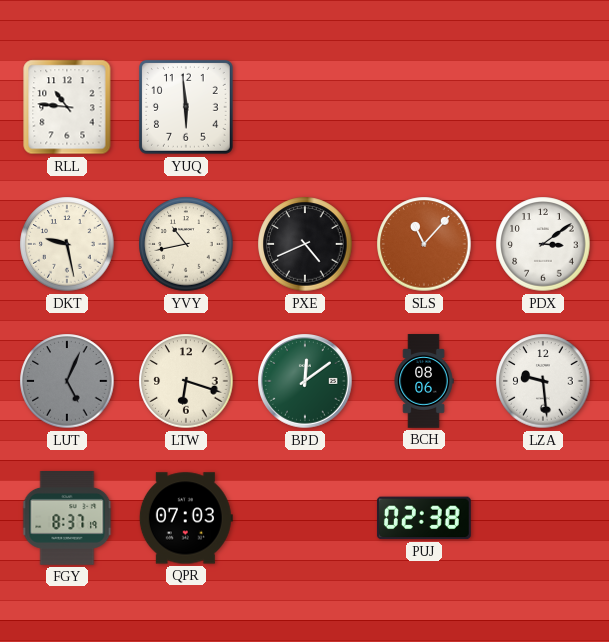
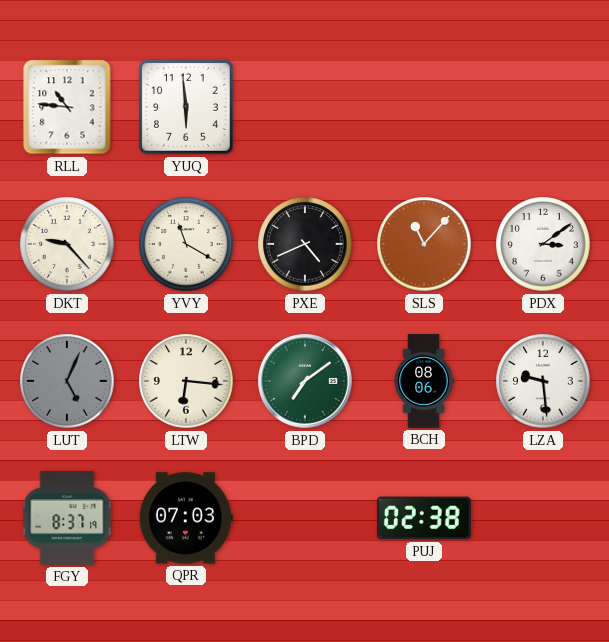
DKT: 9:28 -> 9:23
YVY: 10:43 -> 11:20
LTW: 6:18 -> 6:16
BPD: 12:09 -> 7:09
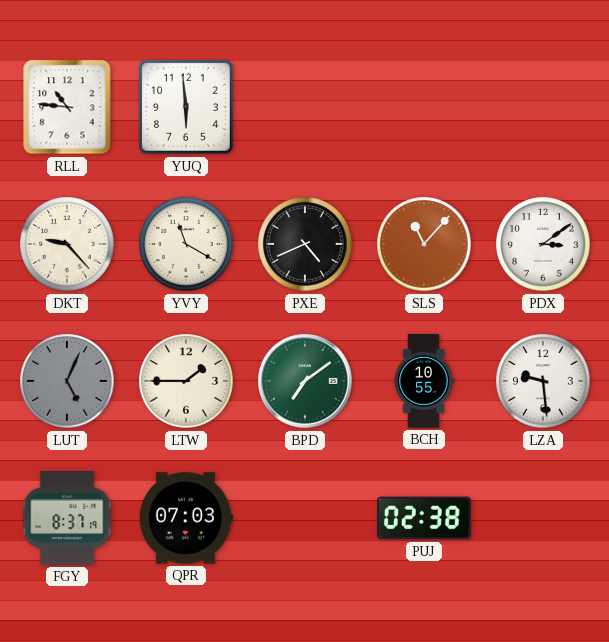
LTW: 6:16 -> 1:45
BCH: 08:06 -> 10:55
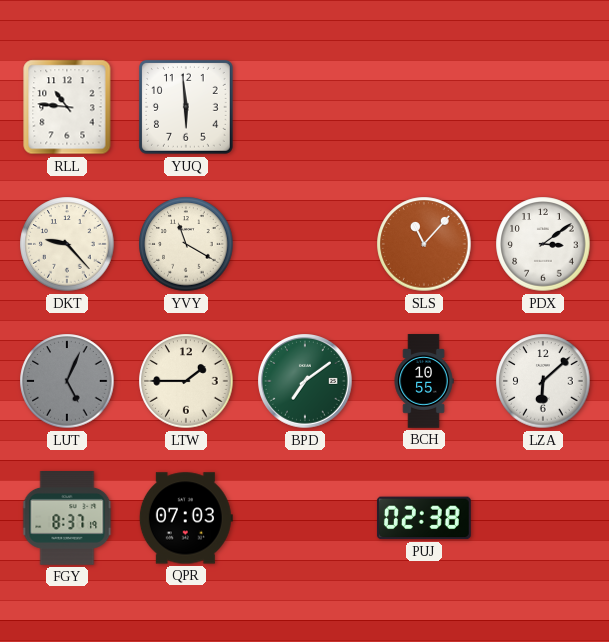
PXE: 4:41 -> none
LZA: 9:29 -> 6:08
